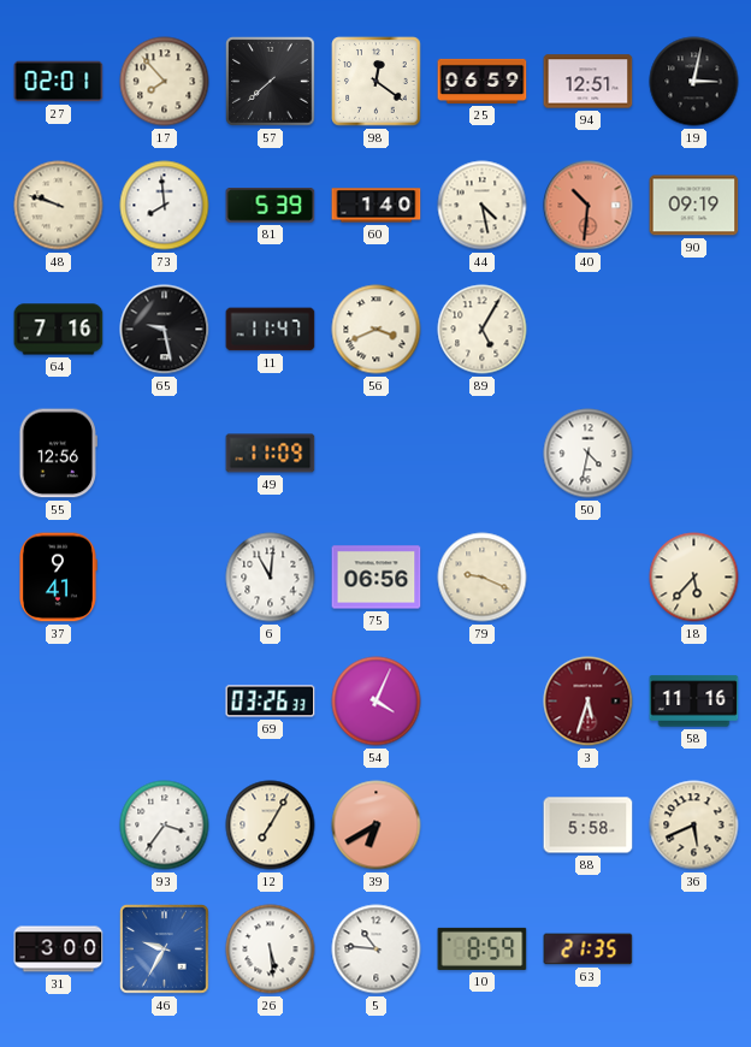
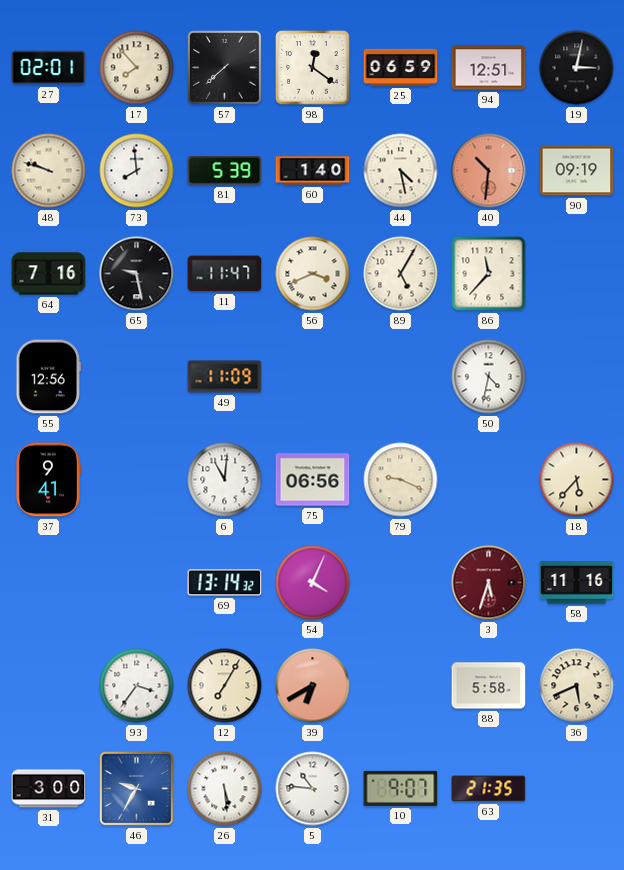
86: none -> 11:37
69: 03:26 -> 13:14
10: 8:59 -> 9:07
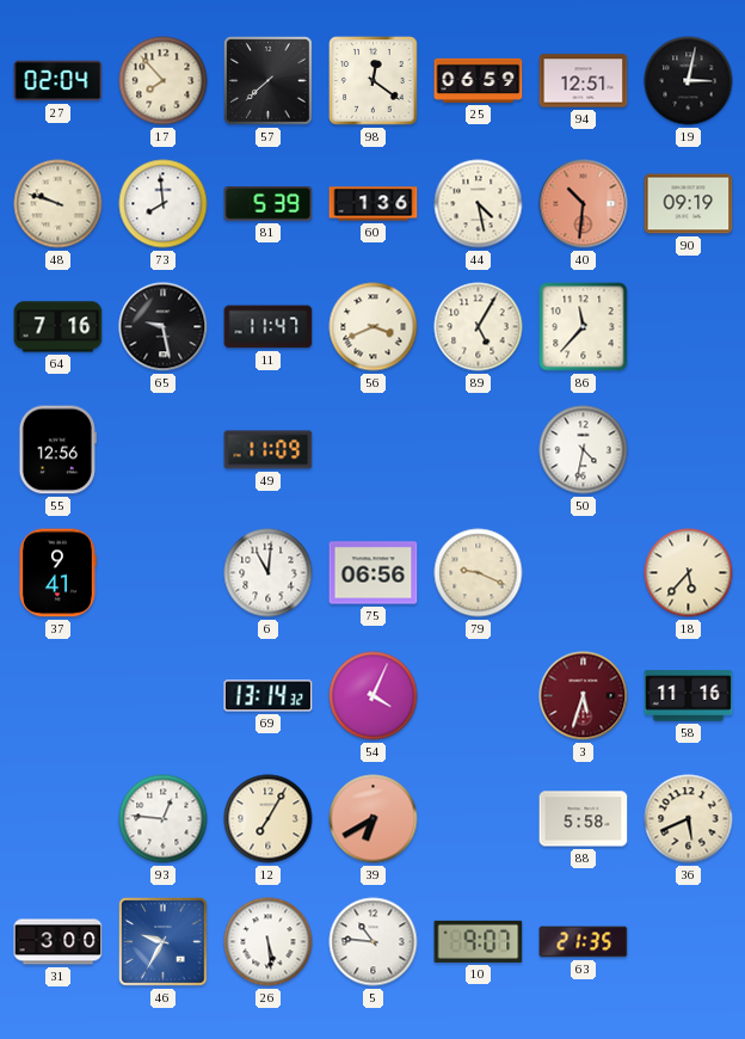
27: 02:01 -> 02:04
60: 1:40 -> 1:36
93: 3:36 -> 12:46
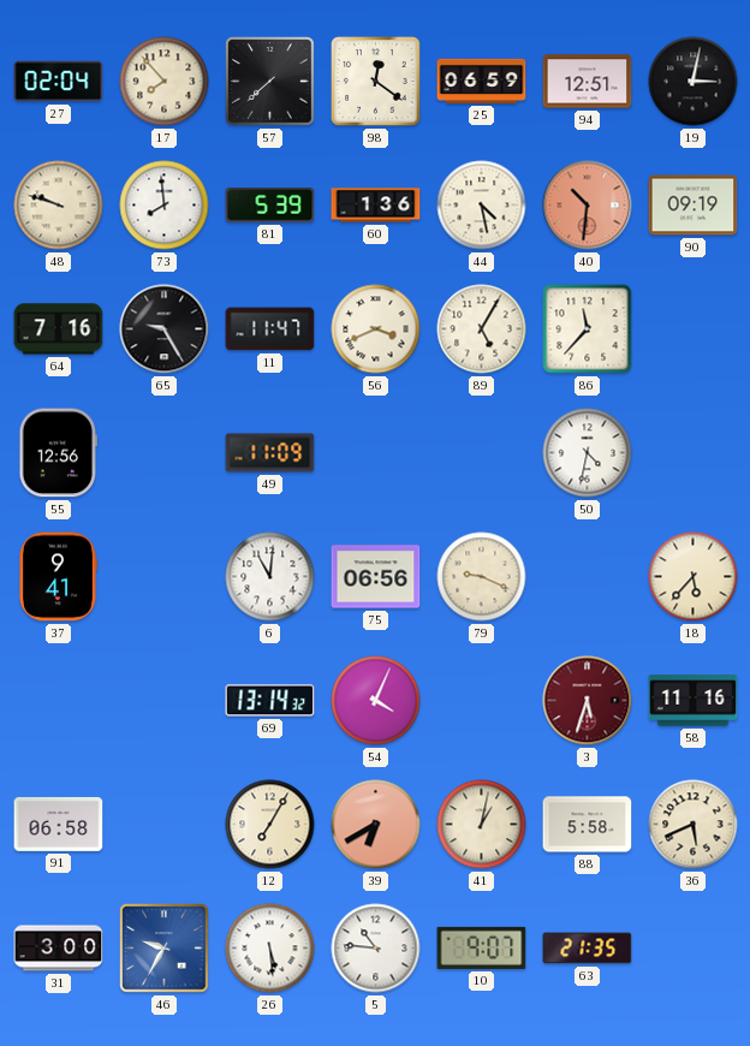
65: 9:28 -> 9:25
91: none -> 06:58
93: 12:46 -> none
41: none -> 1:02
